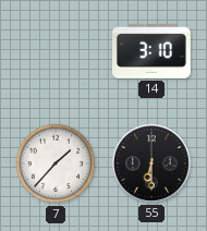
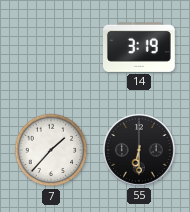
14: 3:10 -> 3:19
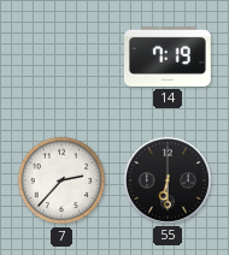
14: 3:19 -> 7:19
7: 1:37 -> 2:37
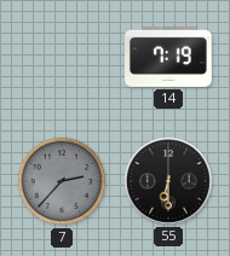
7 dial: white -> grey
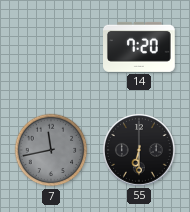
14: 7:19 -> 7:20
7: 2:37 -> 11:43
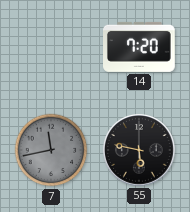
55: 6:30 -> 5:47
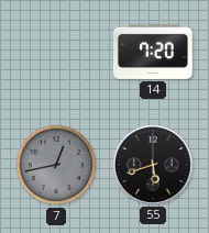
7: 11:43 -> 12:43
55: 5:47 -> 5:42
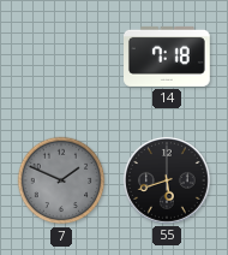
14: 7:20 -> 7:18
7: 12:43 -> 1:49
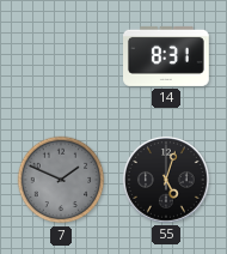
14: 7:18 -> 8:31
55: 5:42 -> 5:03
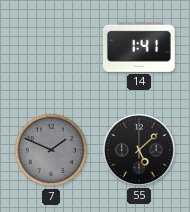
14: 8:31 -> 1:41
55: 5:03 -> 5:08
